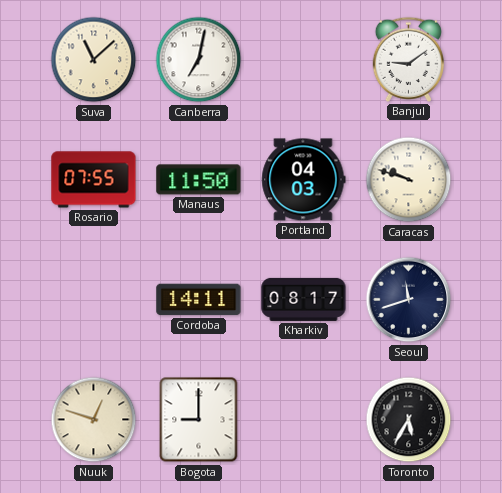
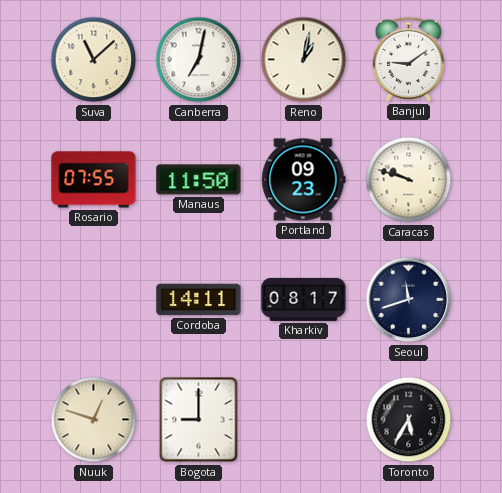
Reno: none -> 1:02
Portland: 04:03 -> 09:23
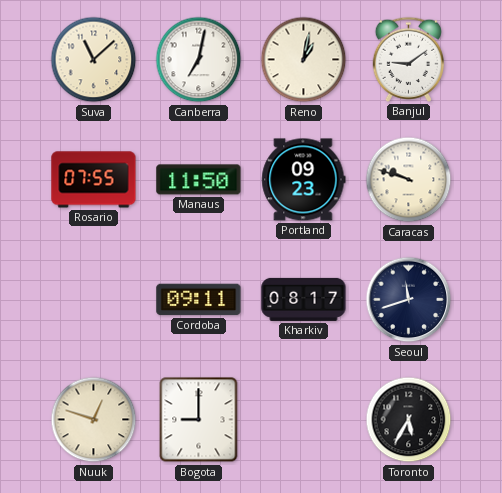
Cordoba: 14:11 -> 09:11
